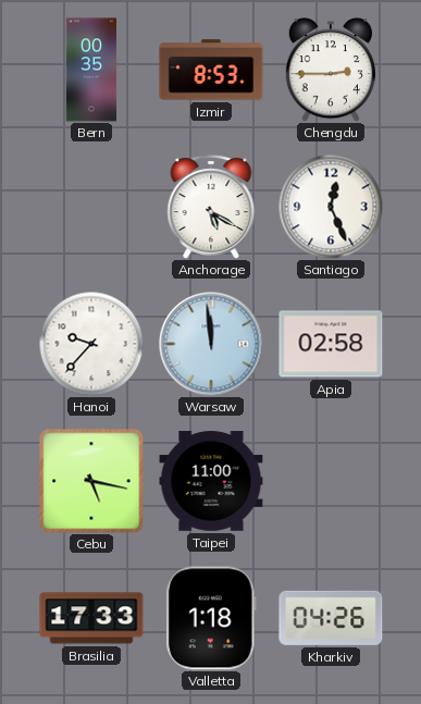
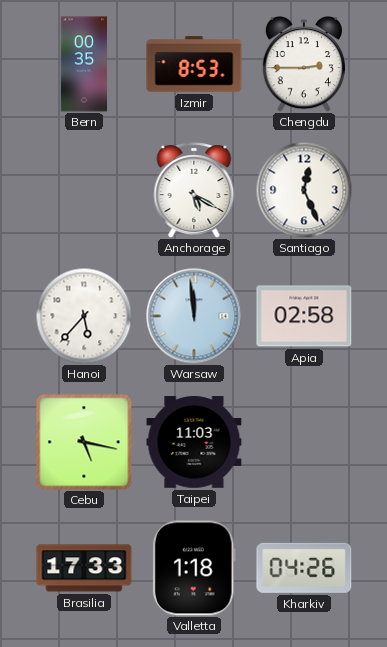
Hanoi: 9:37 -> 5:37
Taipei: 11:00 -> 11:03
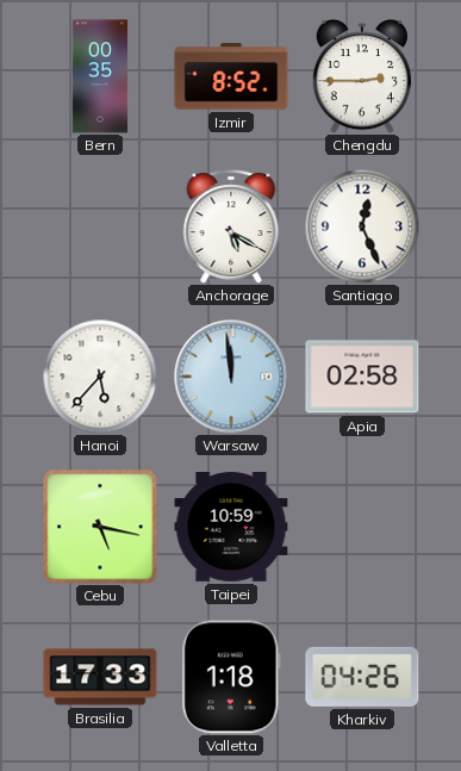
Izmir: 8:53 -> 8:52
Taipei: 11:03 -> 10:59
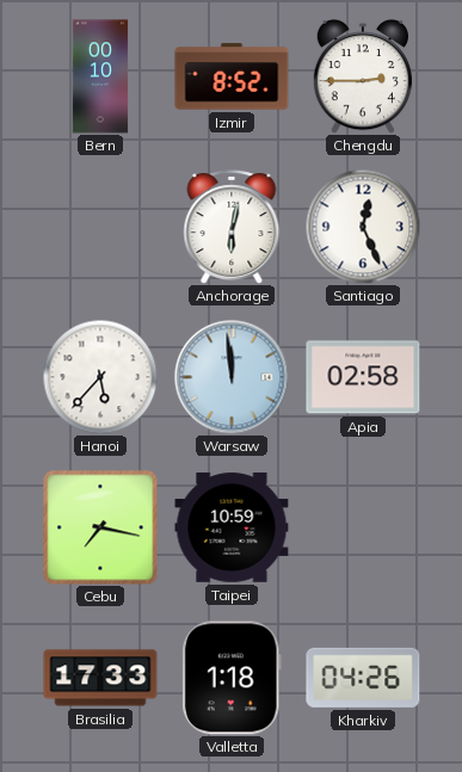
Bern: 00:35 -> 00:10
Anchorage: 5:20 -> 6:02
Cebu: 5:17 -> 7:17
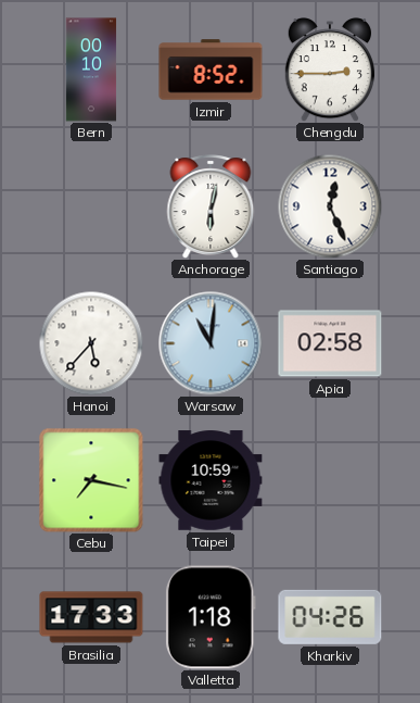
Warsaw: 11:59 -> 11:01
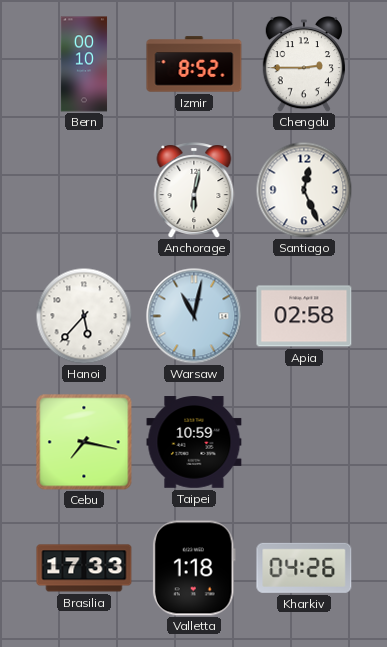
Warsaw: 11:01 -> 11:02
